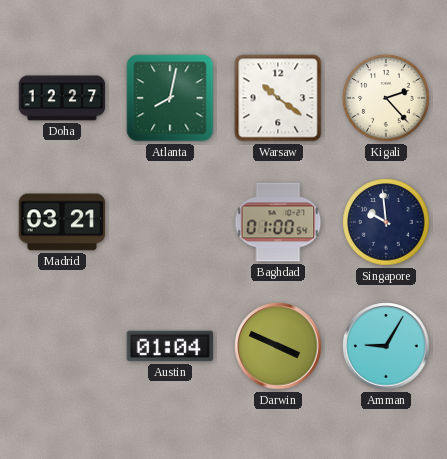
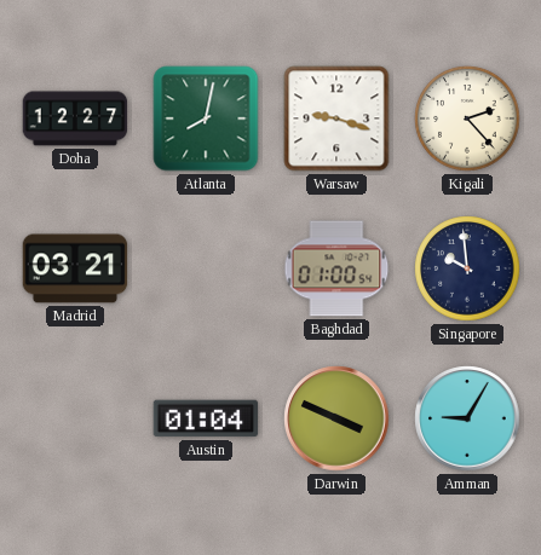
Warsaw: 10:21 -> 9:18
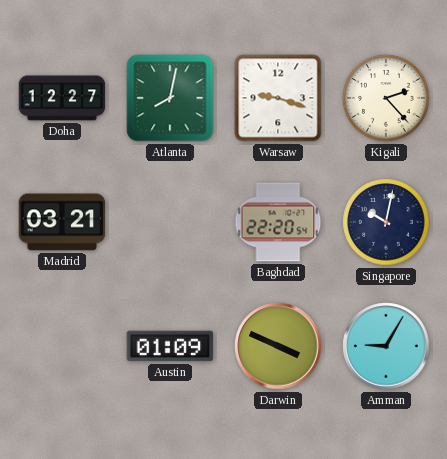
Baghdad: 01:00 -> 22:20
Singapore: 9:59 -> 10:02
Austin: 01:04 -> 01:09
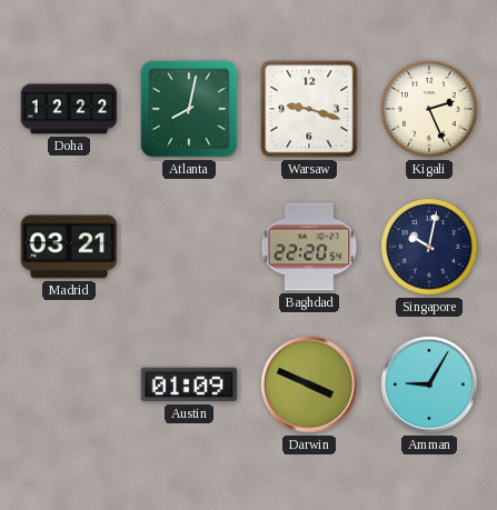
Doha: 12:27 -> 12:22
Kigali: 2:23 -> 2:26
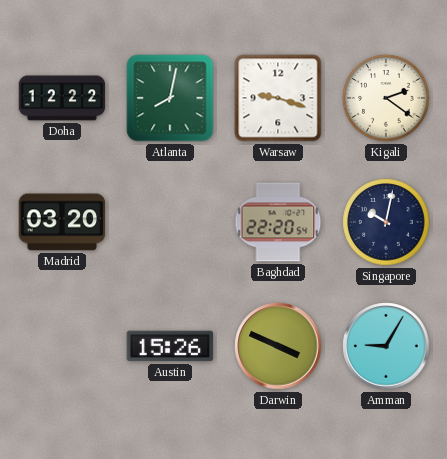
Kigali: 2:26 -> 2:21
Madrid: 03:21 -> 03:20
Austin: 01:09 -> 15:26
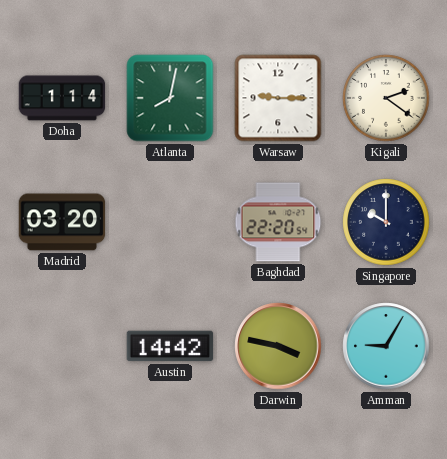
Doha: 12:22 -> 1:14
Warsaw: 9:18 -> 9:15
Singapore: 10:02 -> 10:00
Austin: 15:26 -> 14:42
Darwin: 3:49 -> 3:47
